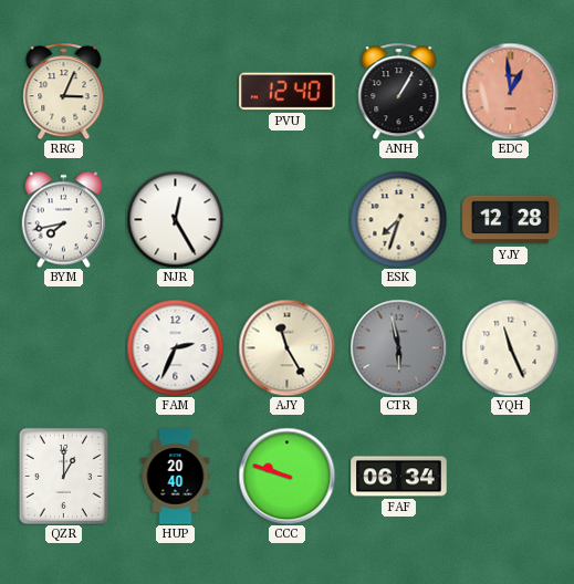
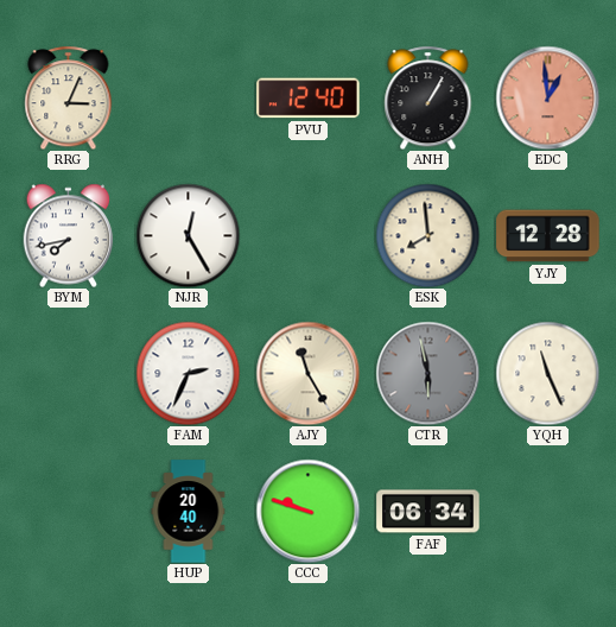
ESK: 7:33 -> 7:59
QZR: 1:00 -> none
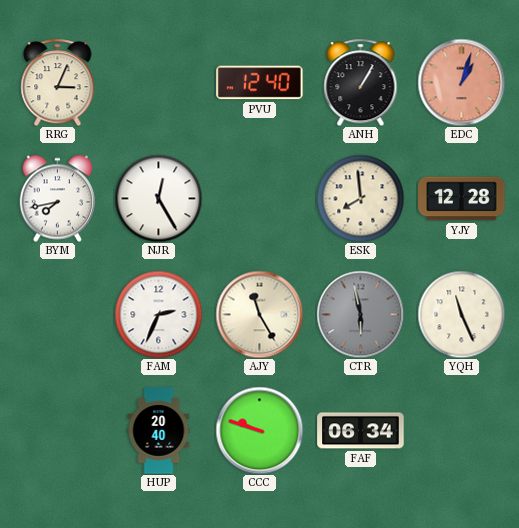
EDC: 12:59 -> 1:03
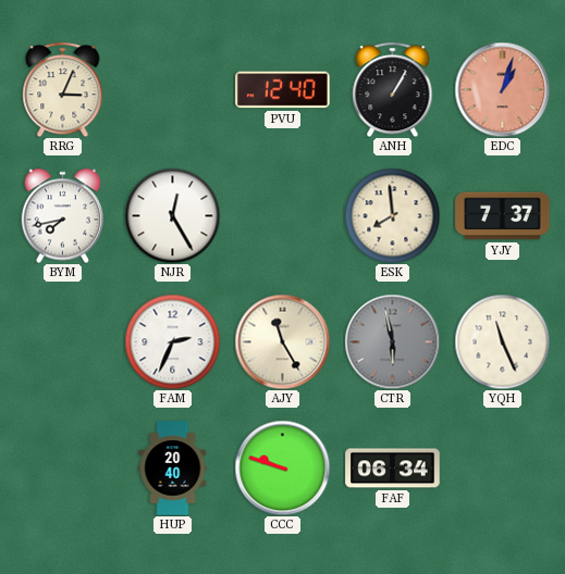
YJY: 12:28 -> 7:37
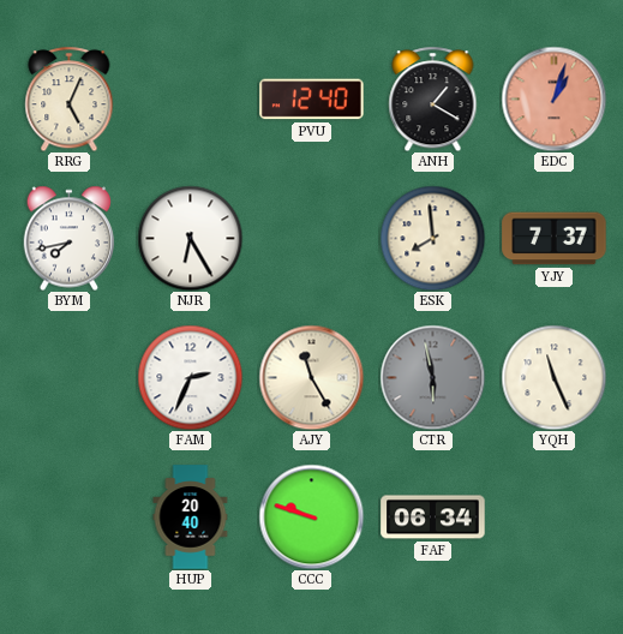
RRG: 3:04 -> 5:04
ANH: 1:05 -> 1:20
NJR: 12:25 -> 6:25
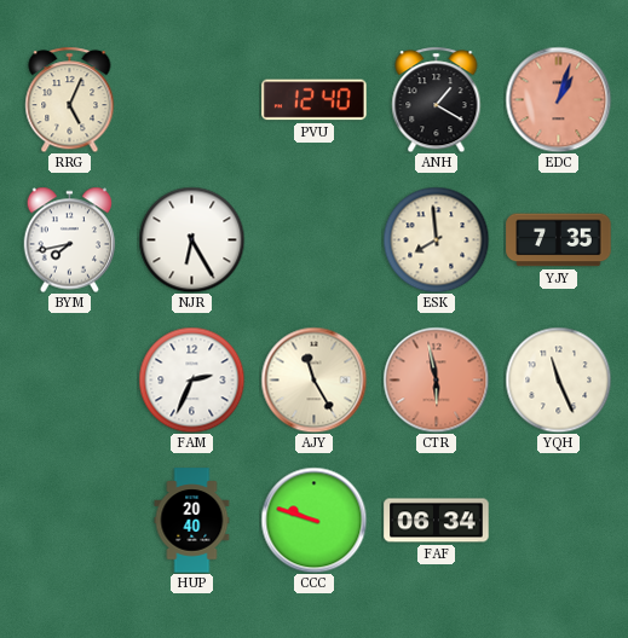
YJY: 7:37 -> 7:35
CTR dial: grey -> salmon
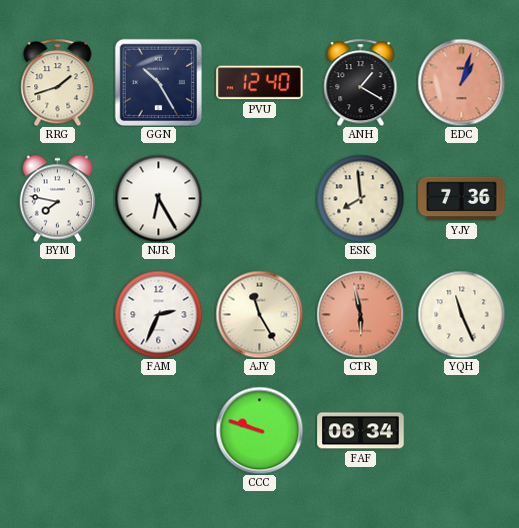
RRG: 5:04 -> 1:42
GGN: none -> 10:25
BYM: 7:43 -> 7:47
YJY: 7:35 -> 7:36
HUP: 20:40 -> none
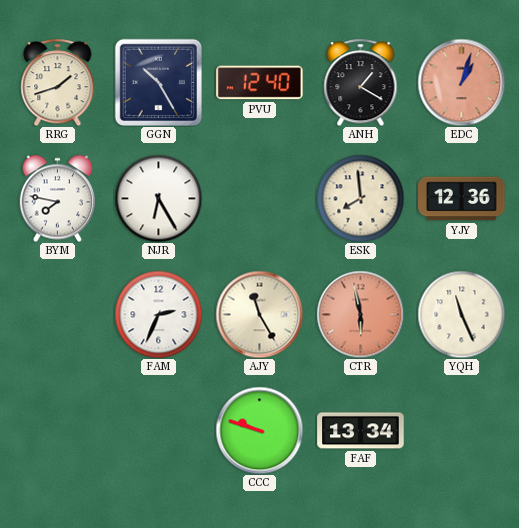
YJY: 7:36 -> 12:36
FAF: 06:34 -> 13:34
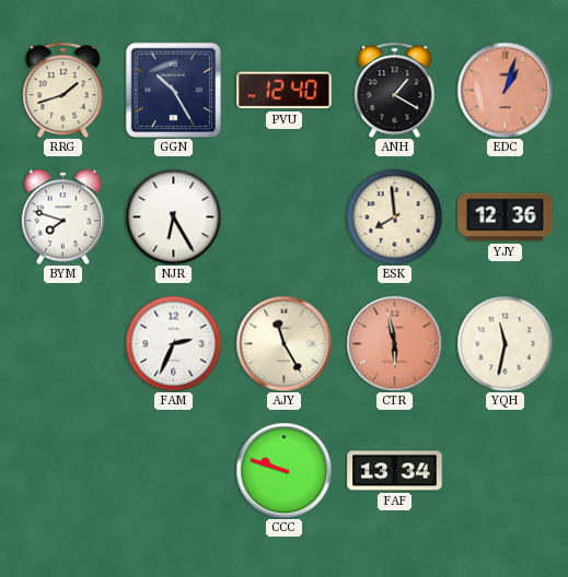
BYM: 7:47 -> 7:48
YQH: 11:26 -> 11:32
